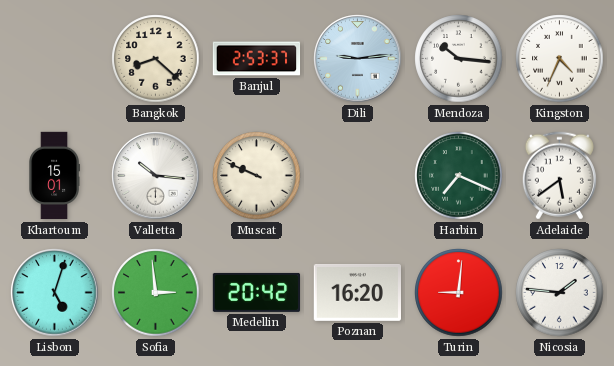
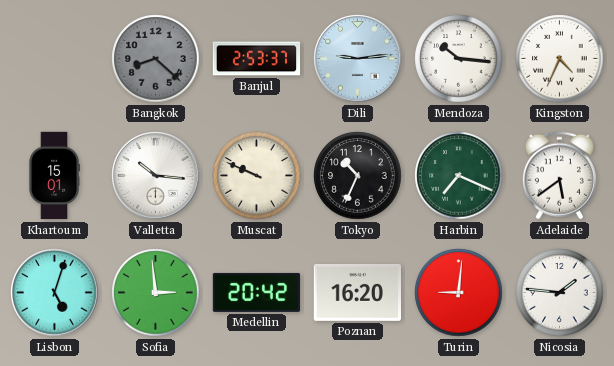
Bangkok dial: cream -> grey
Tokyo: none -> 10:34
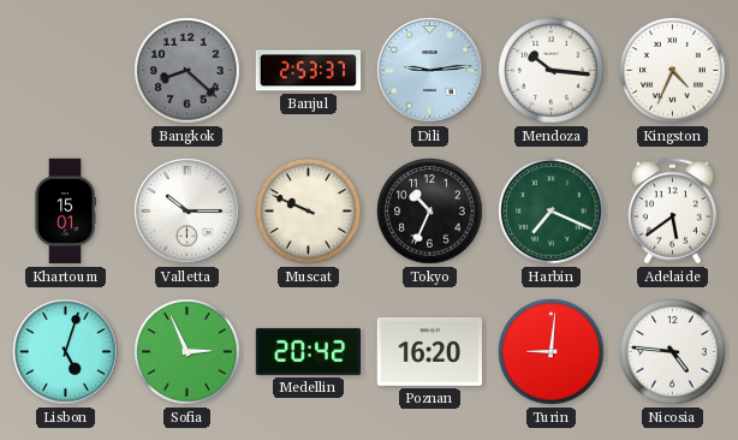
Valletta: 10:16 -> 10:15
Sofia: 2:59 -> 2:56
Nicosia: 1:46 -> 4:46
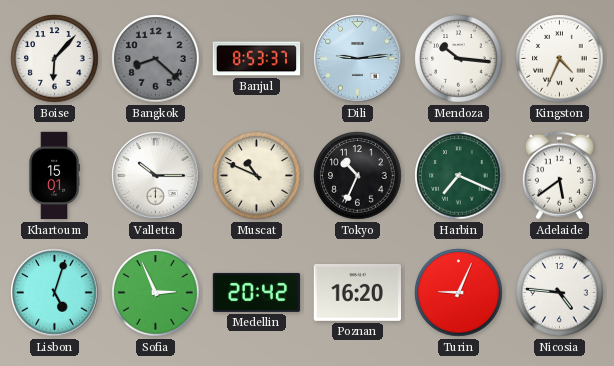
Boise: none -> 6:07
Banjul: 2:53 -> 8:53
Muscat: 9:49 -> 10:49
Turin: 9:01 -> 9:04
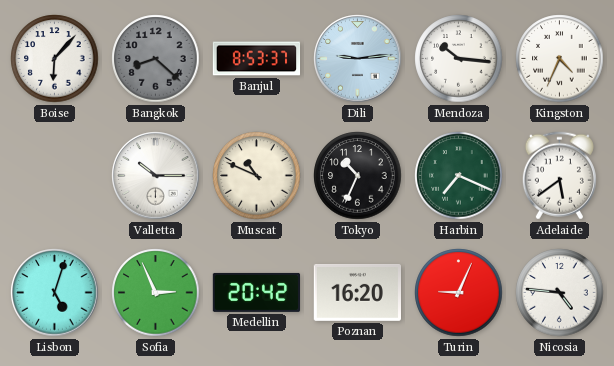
Khartoum: 15:01 -> none
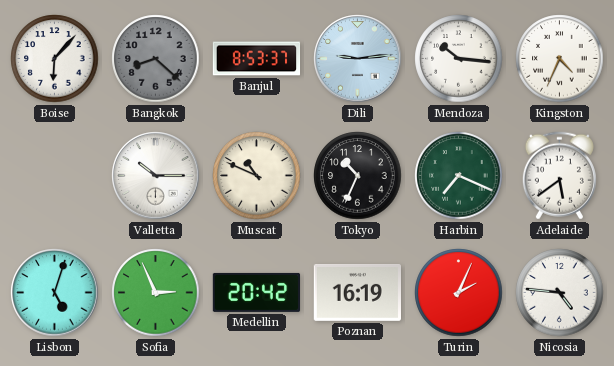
Poznan: 16:20 -> 16:19
Turin: 9:04 -> 2:04
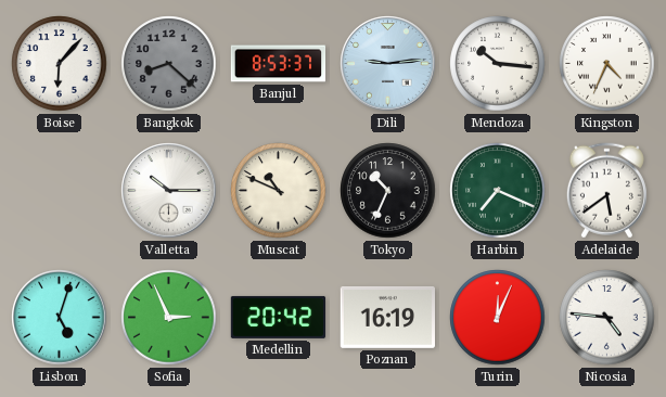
Turin: 2:04 -> 12:04
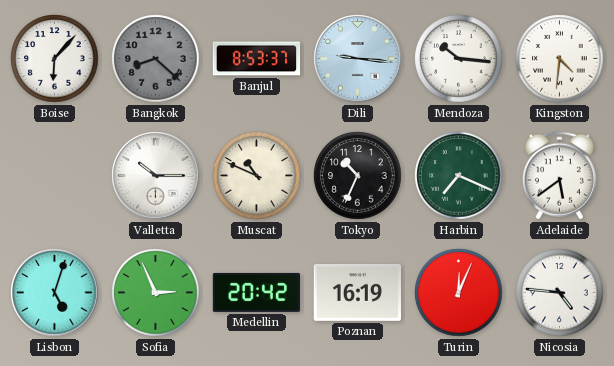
Dili: 9:14 -> 9:16
Kingston: 4:34 -> 4:31
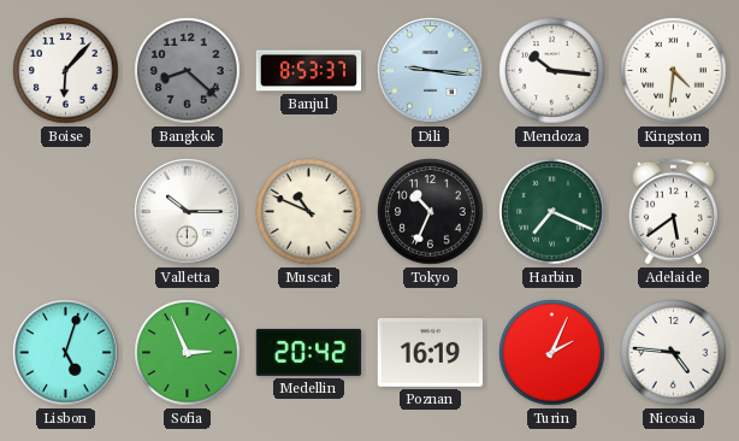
Turin: 12:04 -> 2:04
